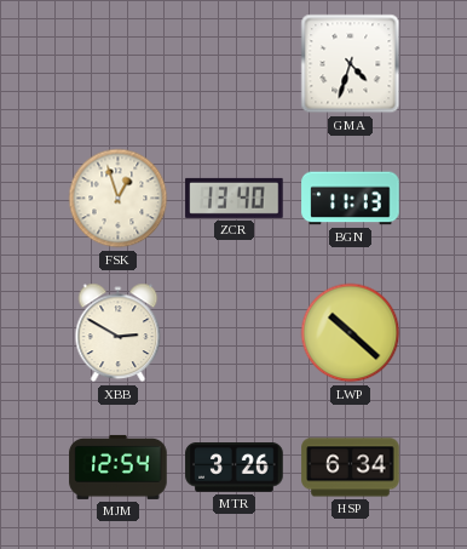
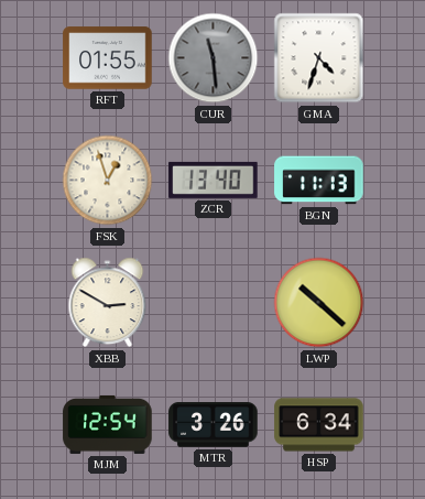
RFT: none -> 01:55
CUR: none -> 11:29
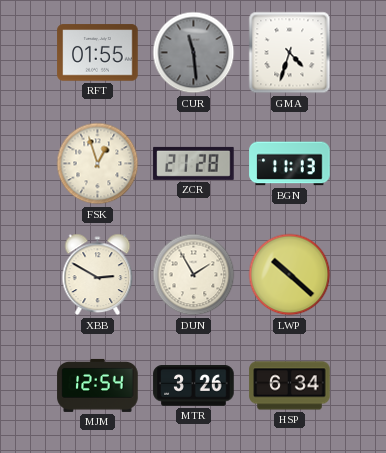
ZCR: 13:40 -> 21:28
DUN: none -> 1:55
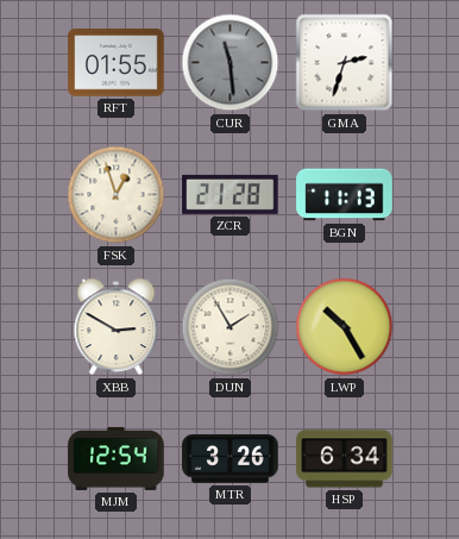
GMA: 4:33 -> 2:33
LWP: 10:22 -> 10:25
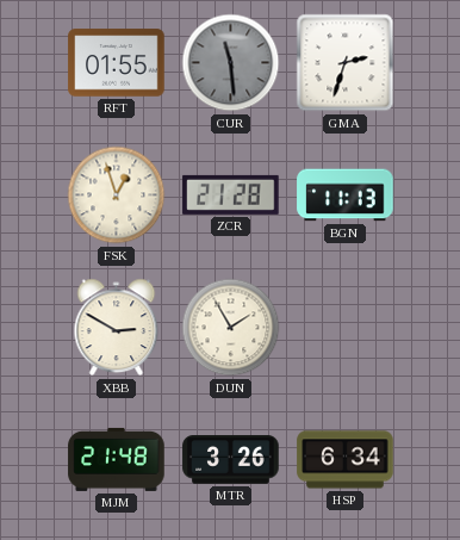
LWP: 10:25 -> none
MJM: 12:54 -> 21:48
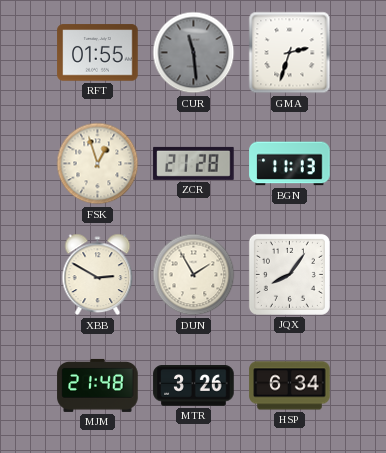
JQX: none -> 8:06
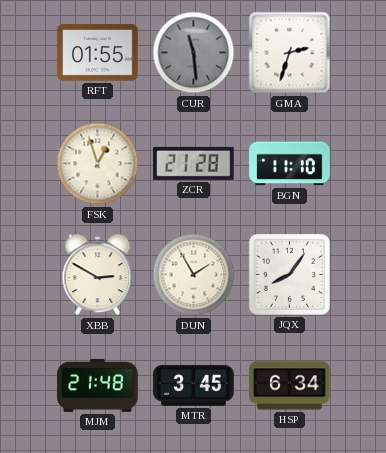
BGN: 11:13 -> 11:10
MTR: 3:26 -> 3:45
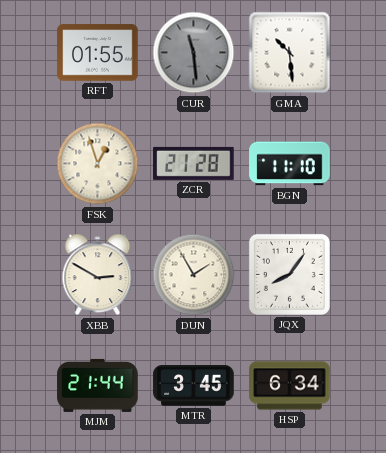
GMA: 2:33 -> 10:29
MJM: 21:48 -> 21:44
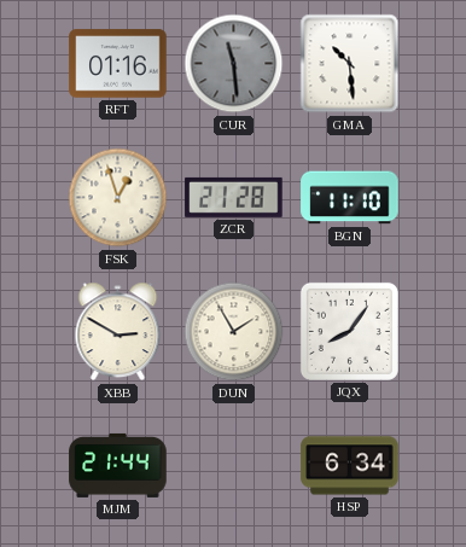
RFT: 01:55 -> 01:16
MTR: 3:45 -> none
